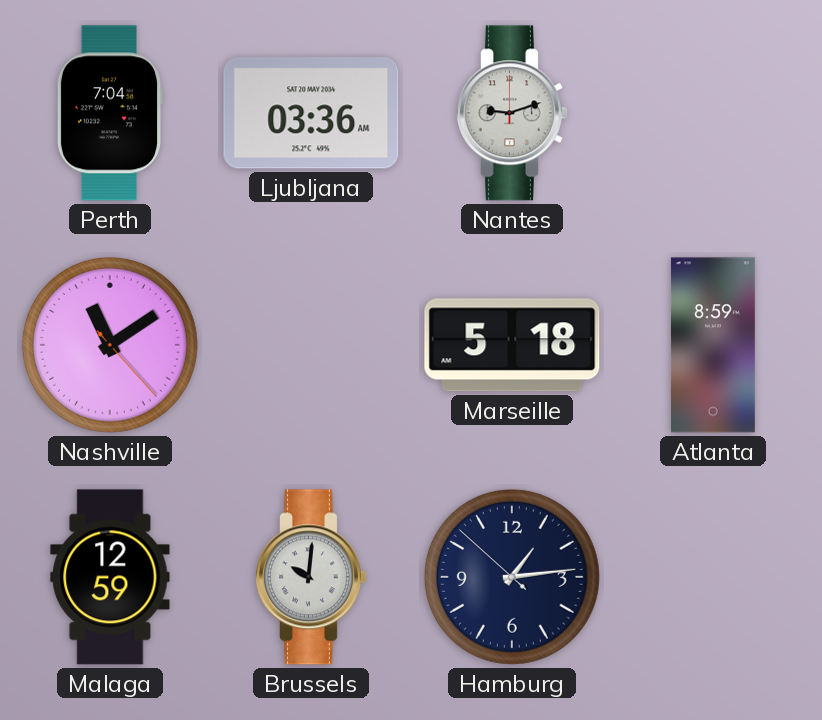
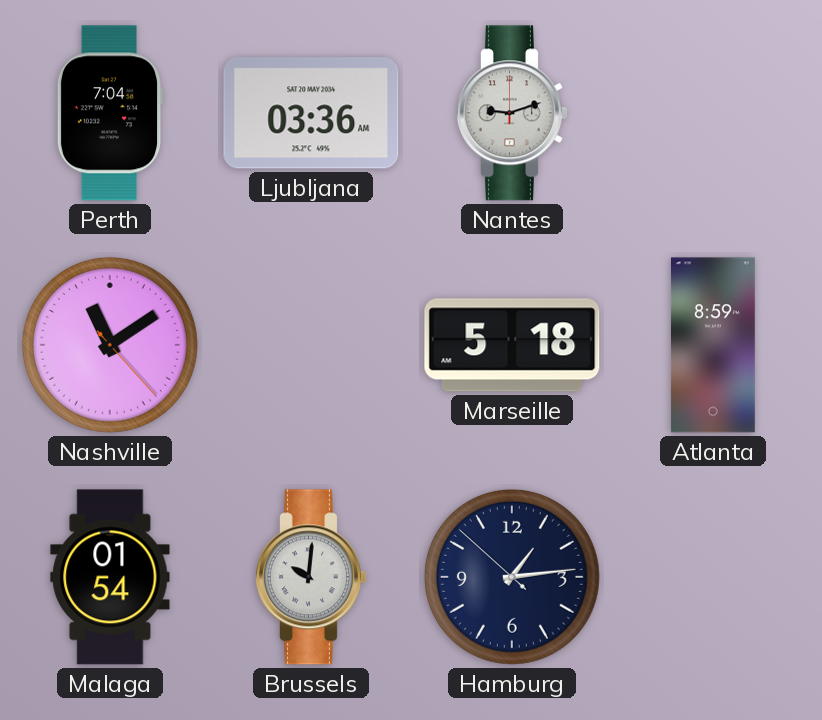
Malaga: 12:59 -> 01:54
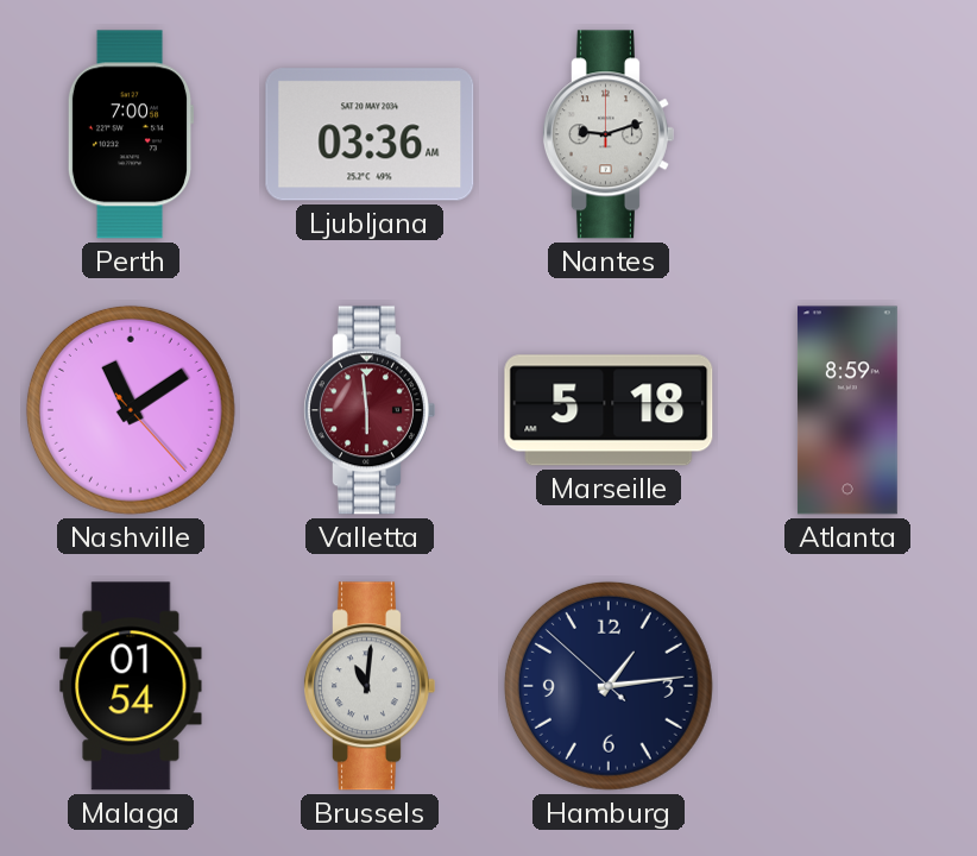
Perth: 7:04 -> 7:00
Valletta: none -> 5:59
Brussels: 10:01 -> 11:01
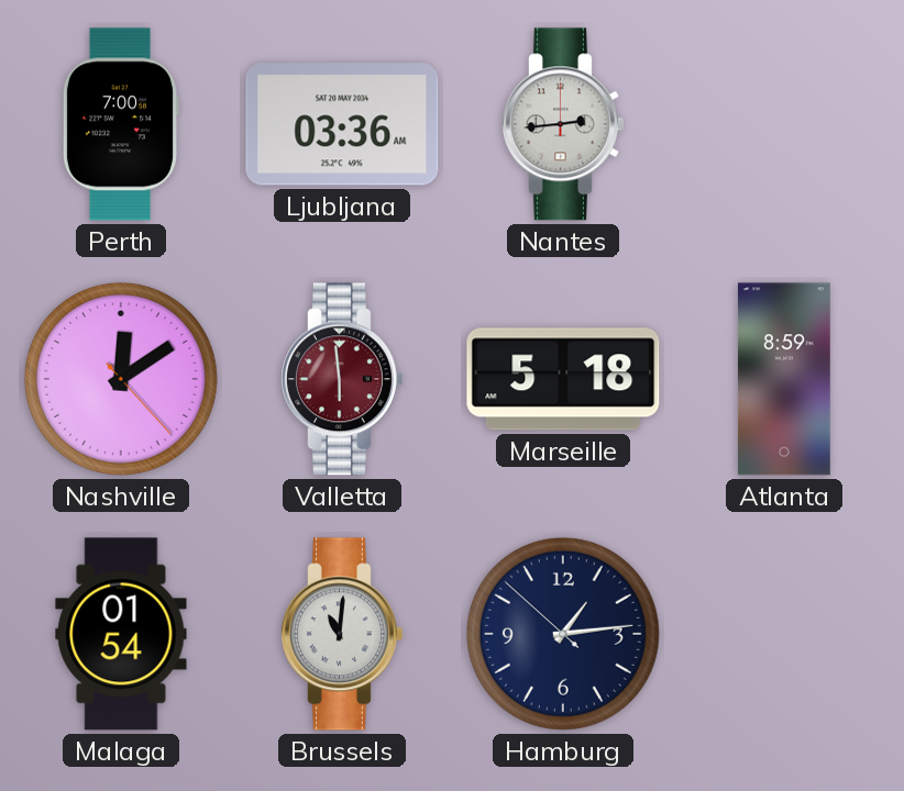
Nantes: 9:12 -> 2:44
Nashville: 11:09 -> 12:09
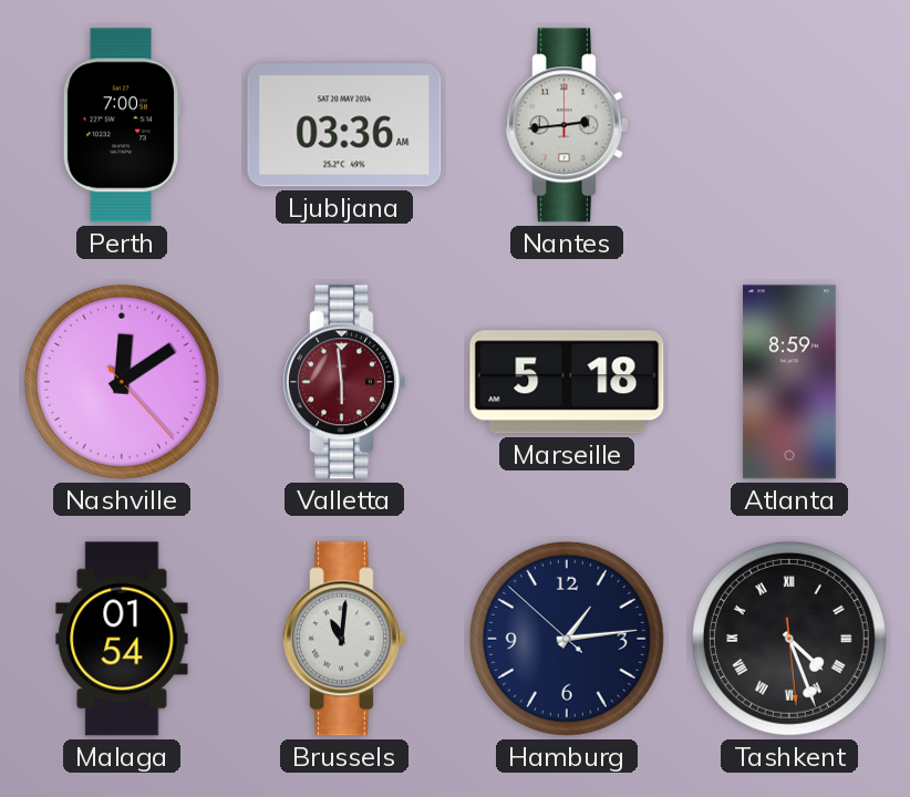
Tashkent: none -> 4:26
